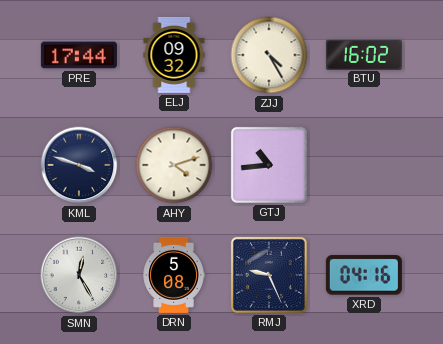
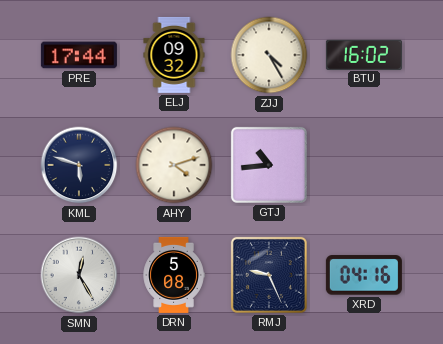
KML: 3:48 -> 5:48
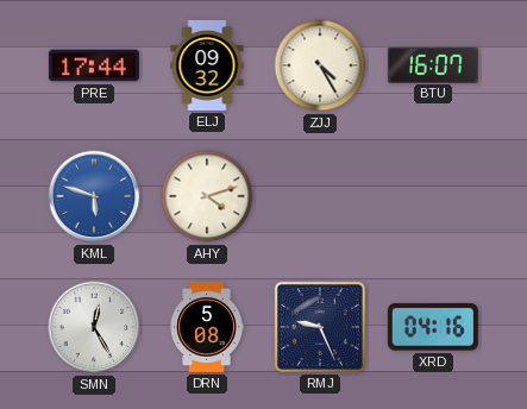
BTU: 16:02 -> 16:07
KML dial: navy -> blue
GTJ: 10:44 -> none
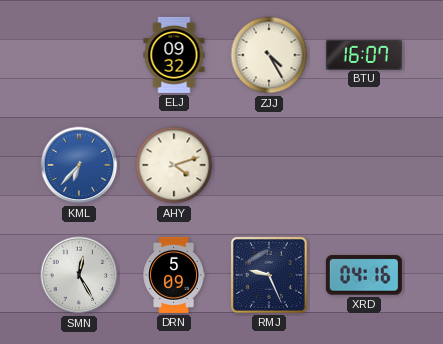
PRE: 17:44 -> none
KML: 5:48 -> 6:37
DRN: 5:08 -> 5:09
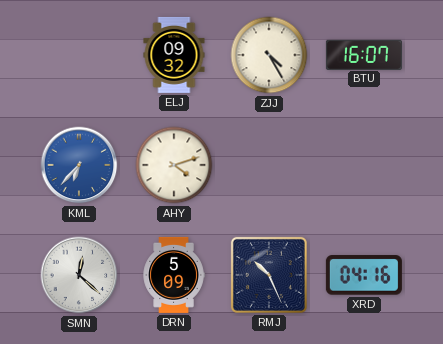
SMN: 12:25 -> 12:22
RMJ: 9:26 -> 10:26
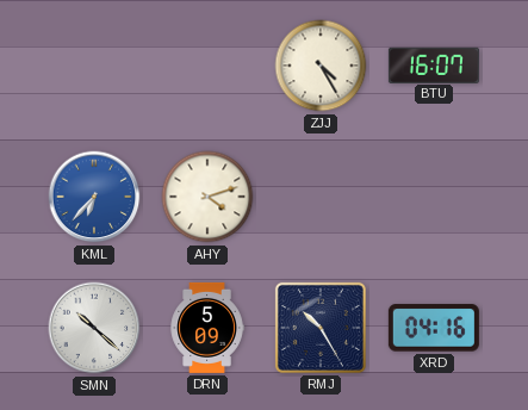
ELJ: 09:32 -> none
SMN: 12:22 -> 10:22
RMJ: 10:26 -> 10:25
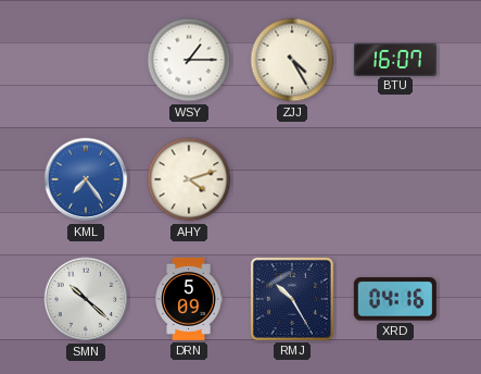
WSY: none -> 1:15
KML: 6:37 -> 7:24
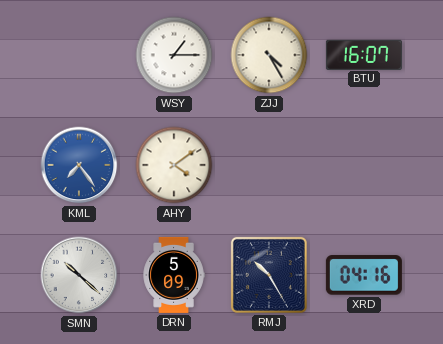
AHY: 4:12 -> 4:09
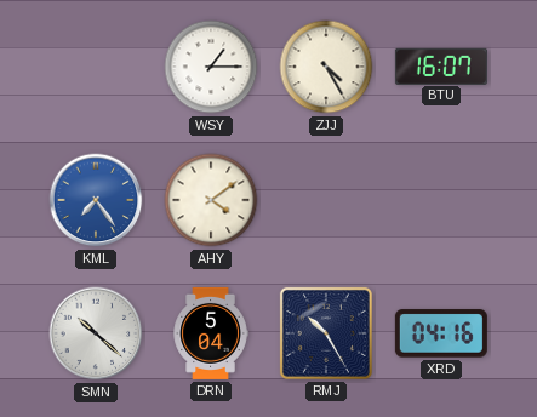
DRN: 5:09 -> 5:04
